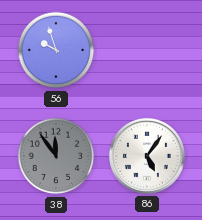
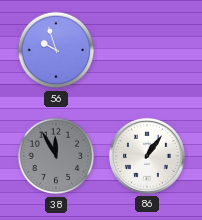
38: 11:54 -> 11:55
86: 5:06 -> 1:06
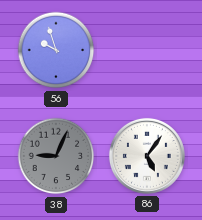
38: 11:55 -> 9:04
86: 1:06 -> 5:06
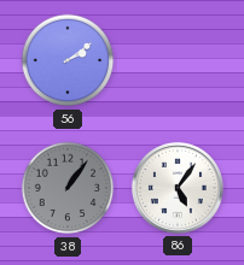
56: 9:57 -> 2:09
38: 9:04 -> 1:06
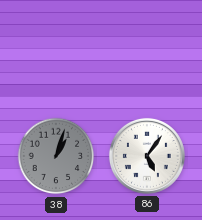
56: 2:09 -> none
38: 1:06 -> 1:03
